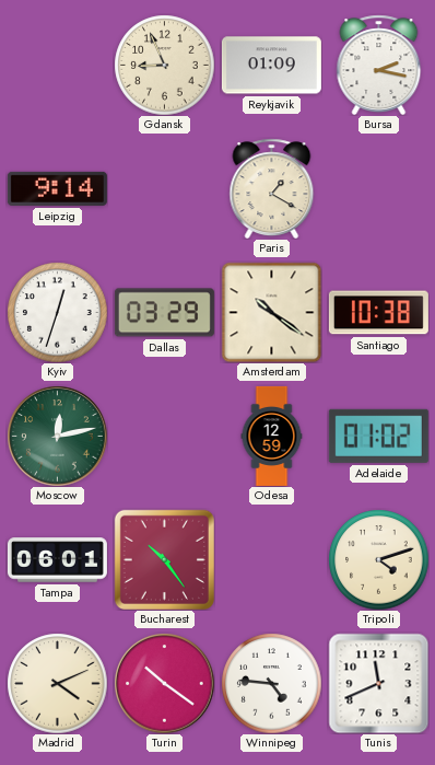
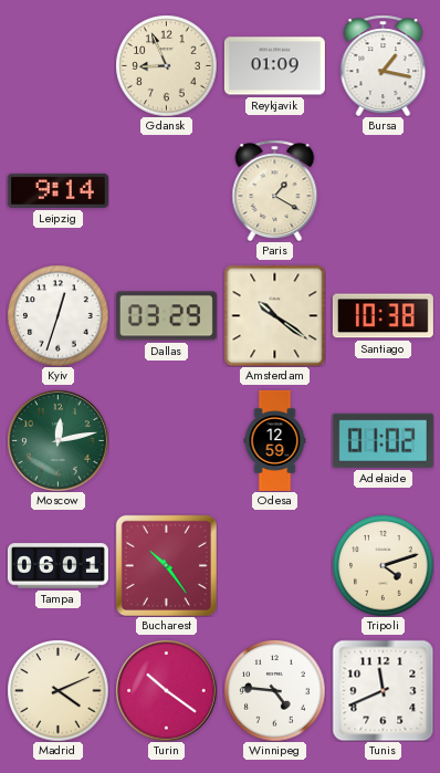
Bursa: 2:17 -> 1:17
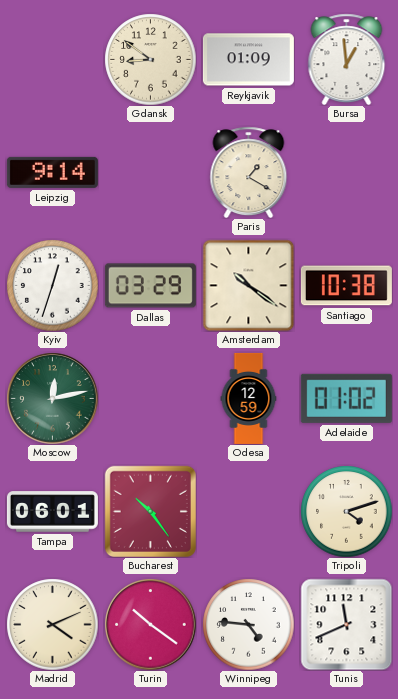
Gdansk: 8:56 -> 8:51
Bursa: 1:17 -> 12:59
